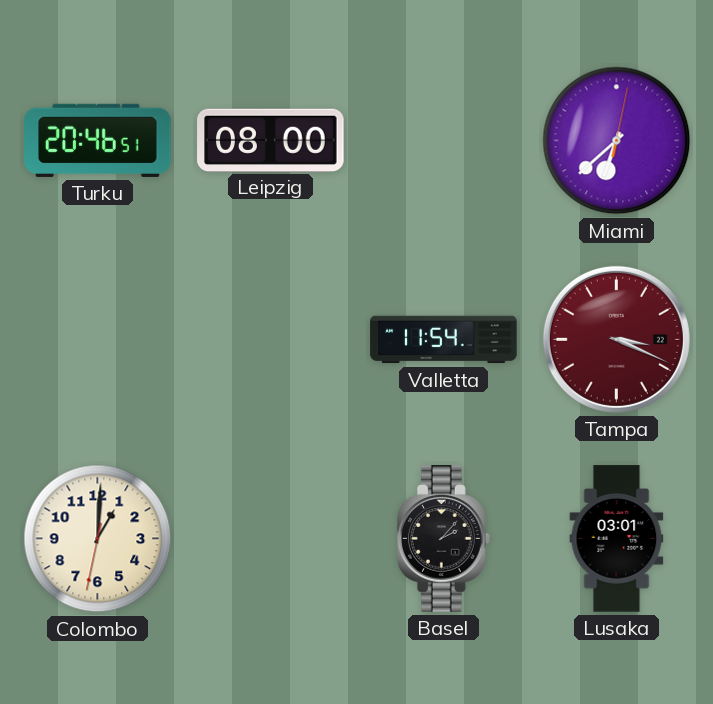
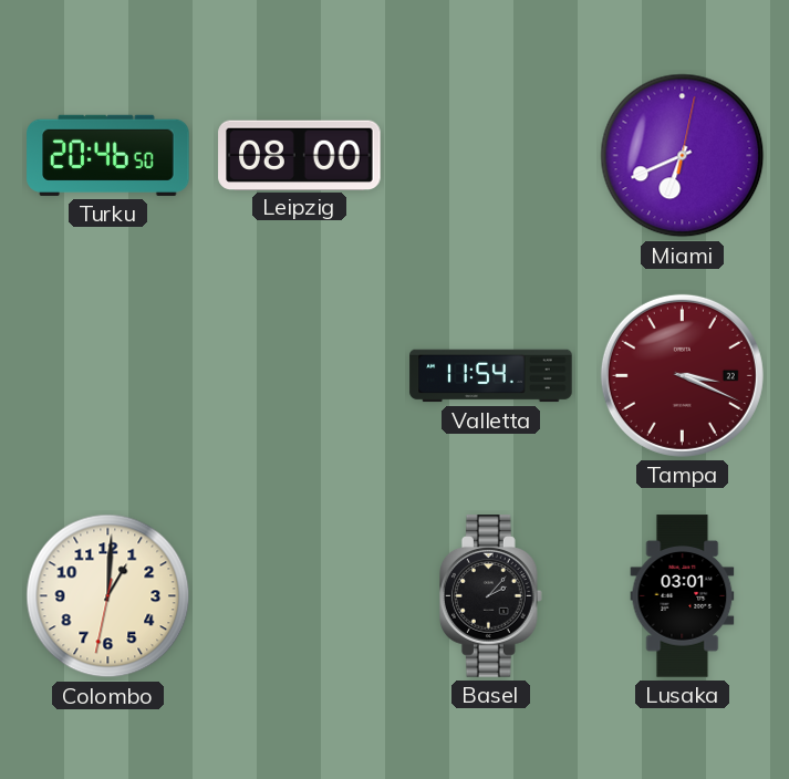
Turku: 20:46:51 -> 20:46:50
Miami: 6:38 -> 6:41
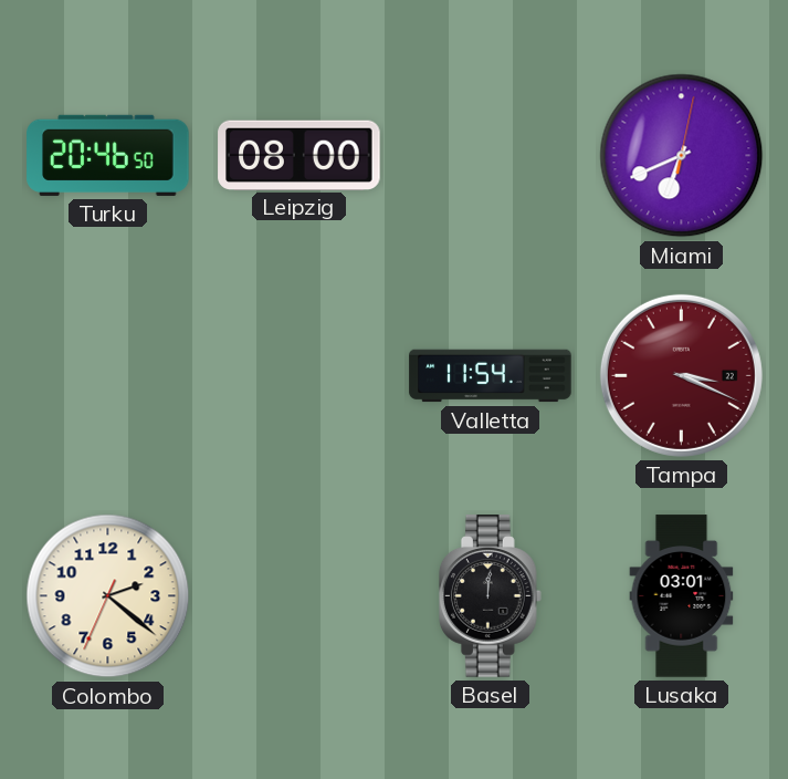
Colombo: 1:00 -> 2:21
Basel: 2:07 -> 12:01
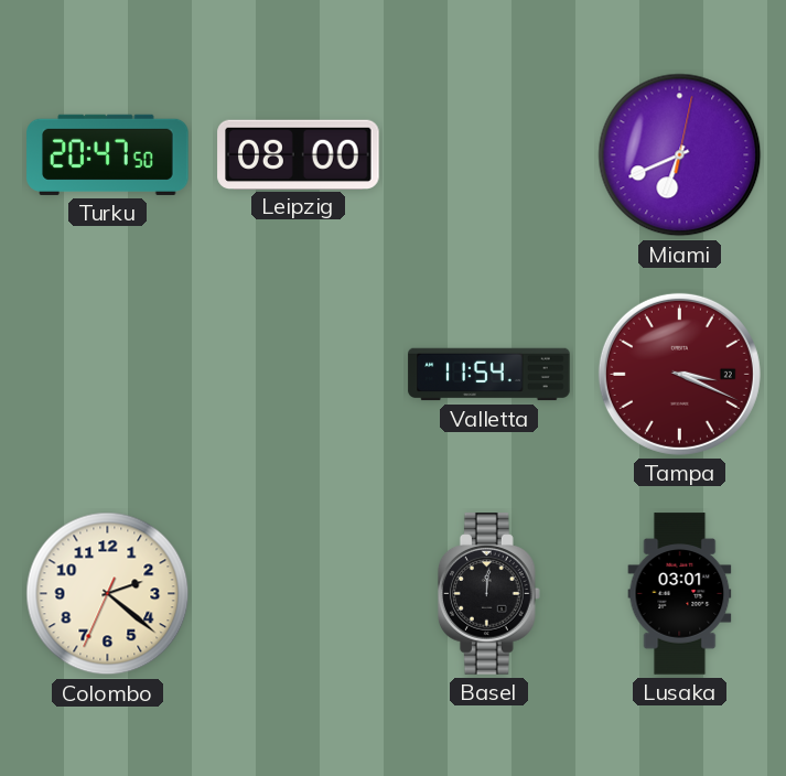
Turku: 20:46 -> 20:47
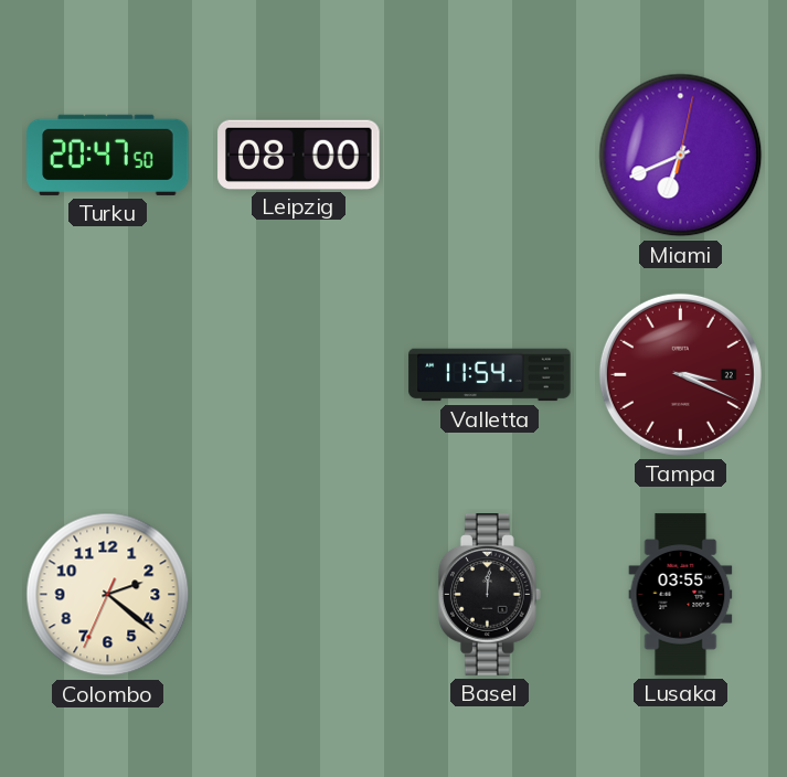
Lusaka: 03:01 -> 03:55
